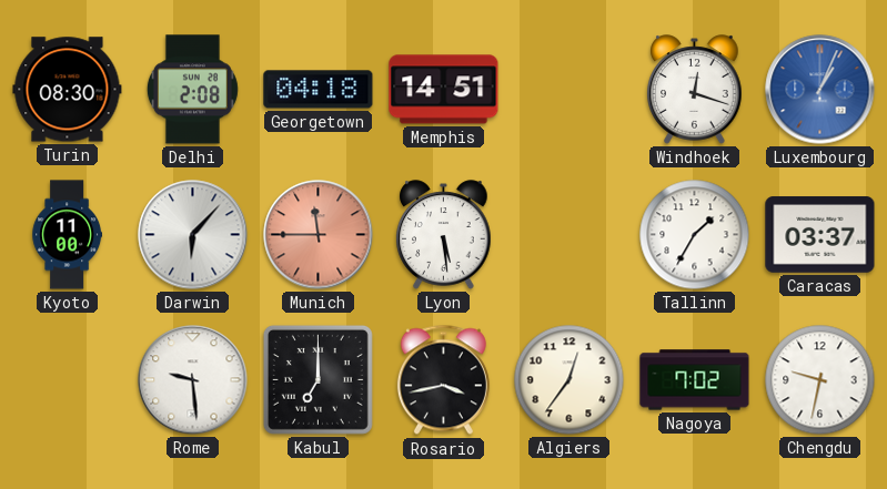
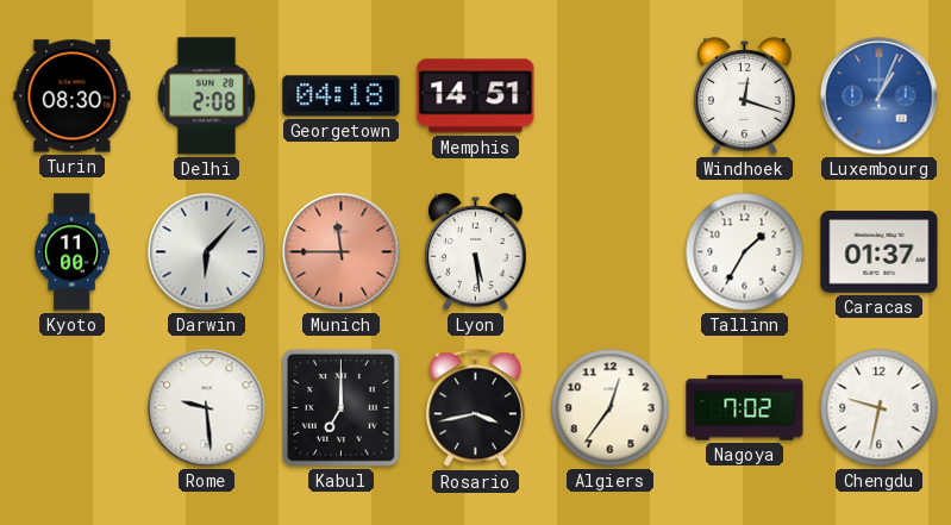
Caracas: 03:37 -> 01:37
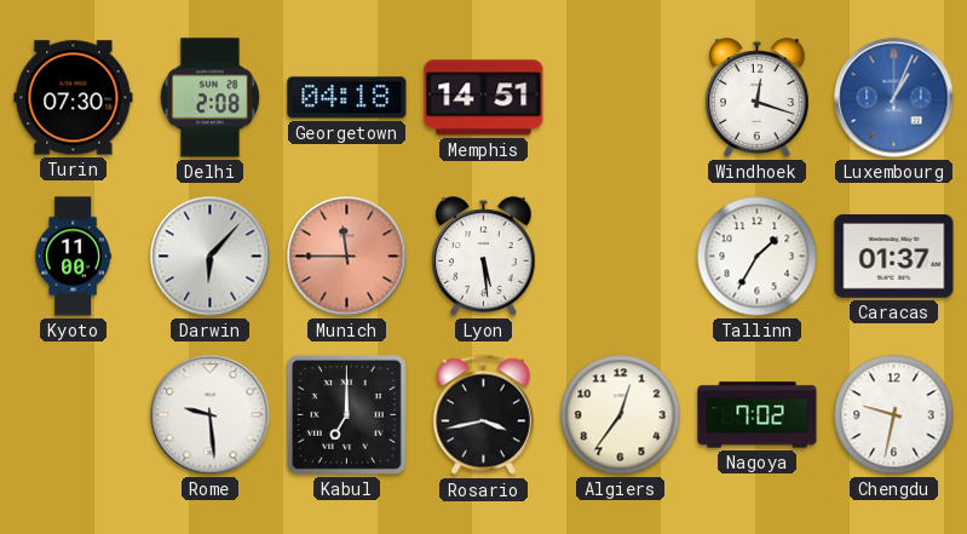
Turin: 08:30 -> 07:30
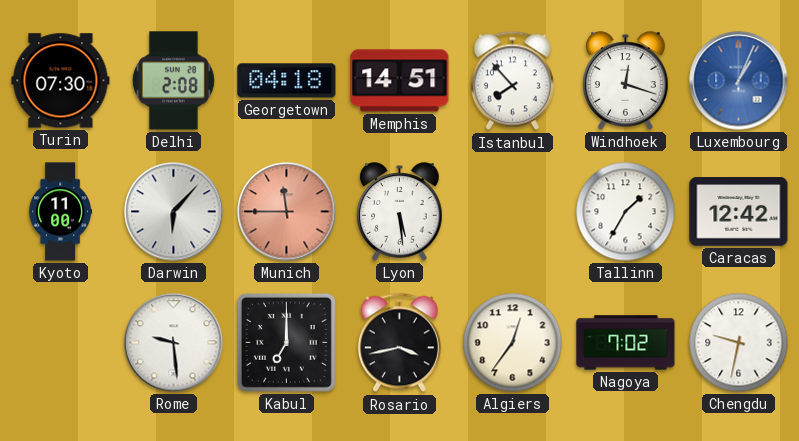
Istanbul: none -> 7:53
Caracas: 01:37 -> 12:42
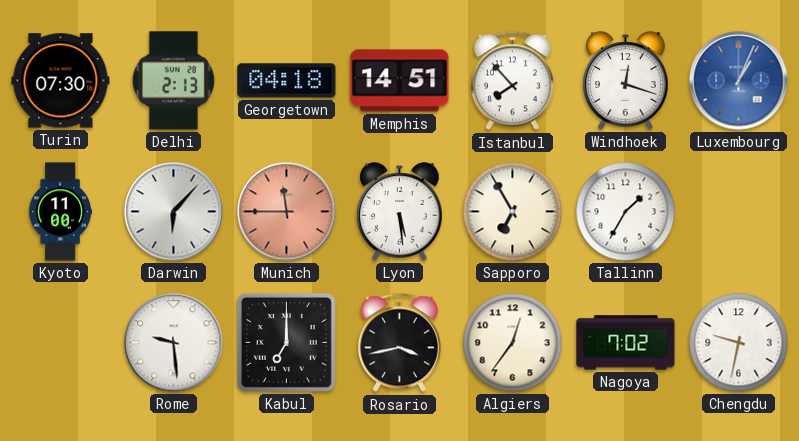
Delhi: 2:08 -> 2:13
Sapporo: none -> 6:55
Caracas: 12:42 -> none
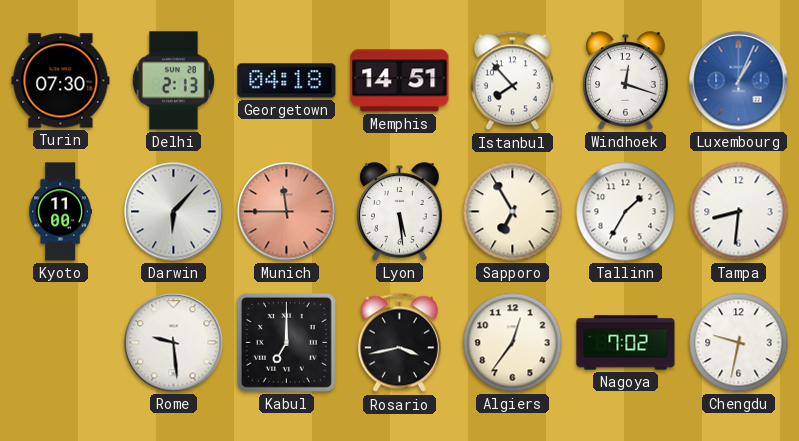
Tampa: none -> 8:31
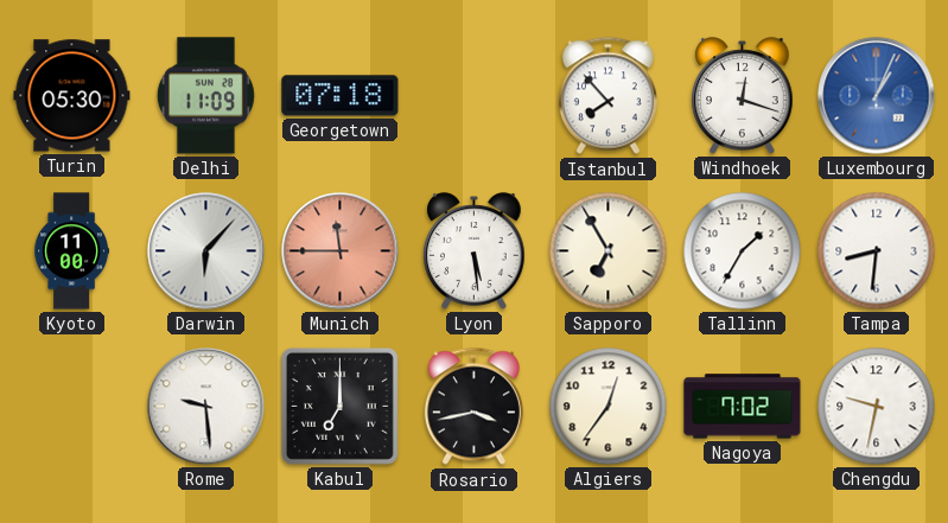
Turin: 07:30 -> 05:30
Delhi: 2:13 -> 11:09
Georgetown: 04:18 -> 07:18
Memphis: 14:51 -> none
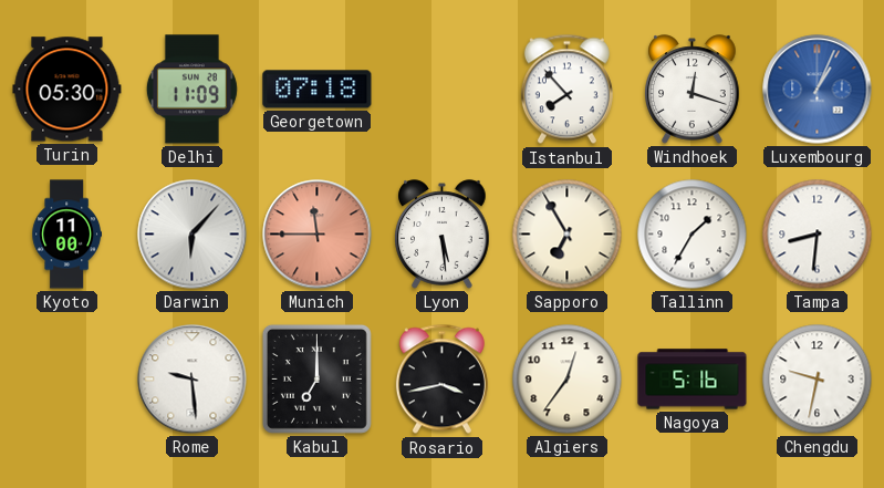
Nagoya: 7:02 -> 5:16
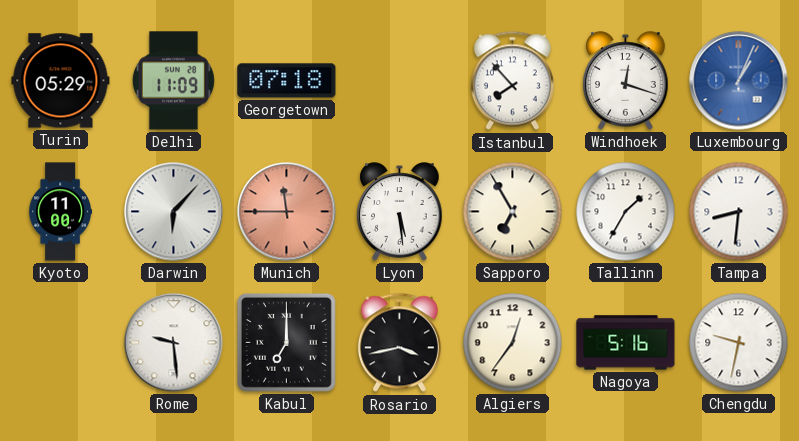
Turin: 05:30 -> 05:29
